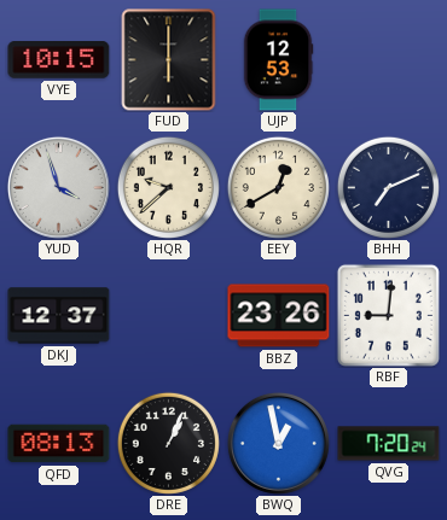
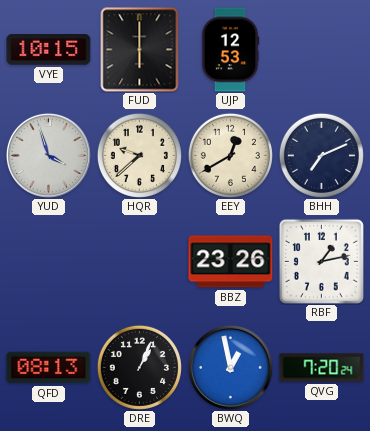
DKJ: 12:37 -> none
RBF: 9:01 -> 1:13
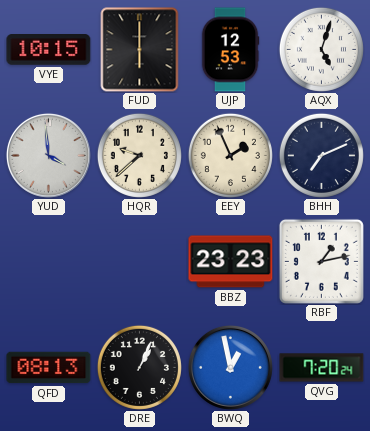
AQX: none -> 5:03
YUD: 3:57 -> 3:59
EEY: 12:40 -> 1:56
BBZ: 23:26 -> 23:23
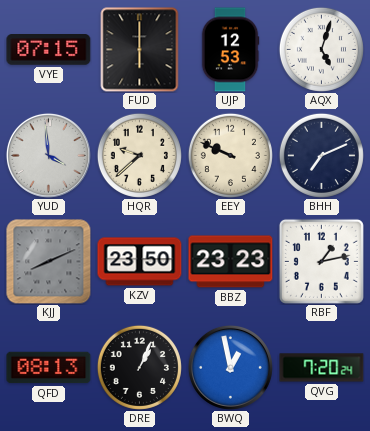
VYE: 10:15 -> 07:15
EEY: 1:56 -> 9:49
KJJ: none -> 8:11
KZV: none -> 23:50
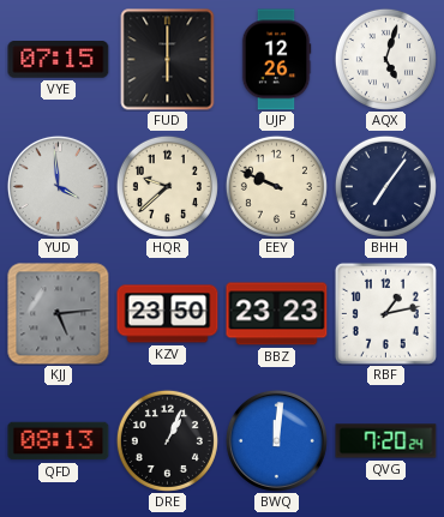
UJP: 12:53 -> 12:26
BHH: 7:11 -> 7:06
KJJ: 8:11 -> 5:14
BWQ: 12:58 -> 12:01
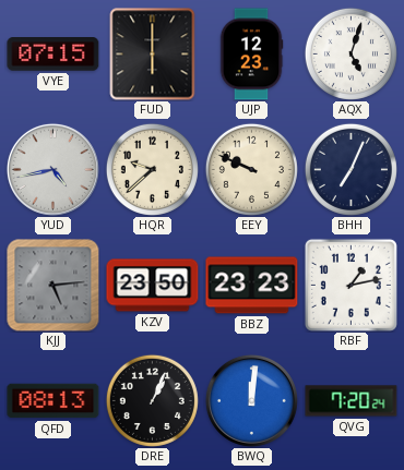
UJP: 12:26 -> 12:23
YUD: 3:59 -> 4:43
BHH: 7:06 -> 7:04
